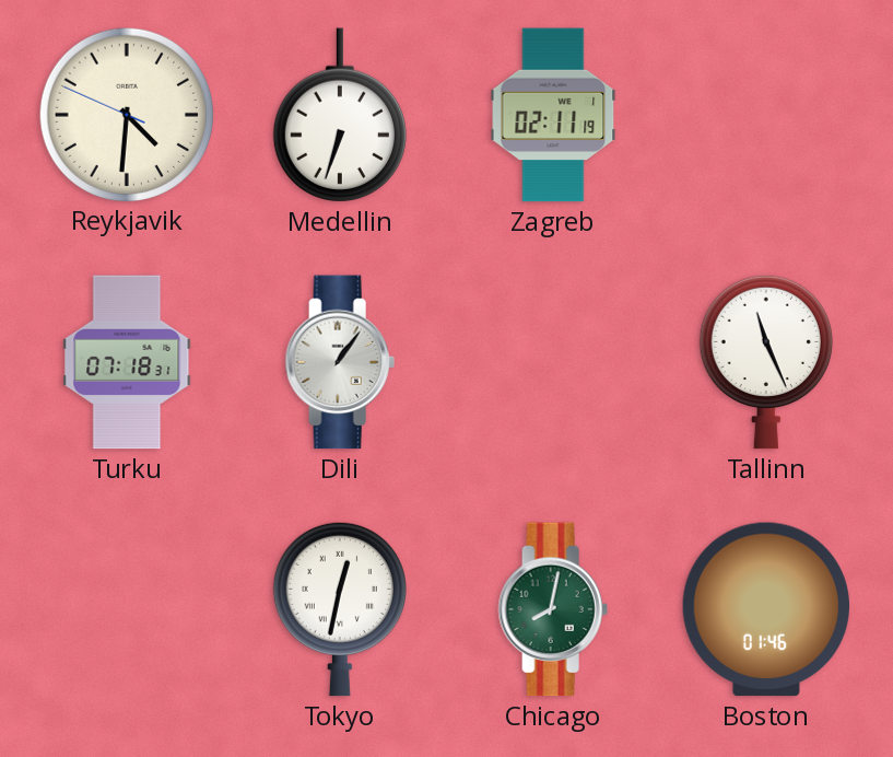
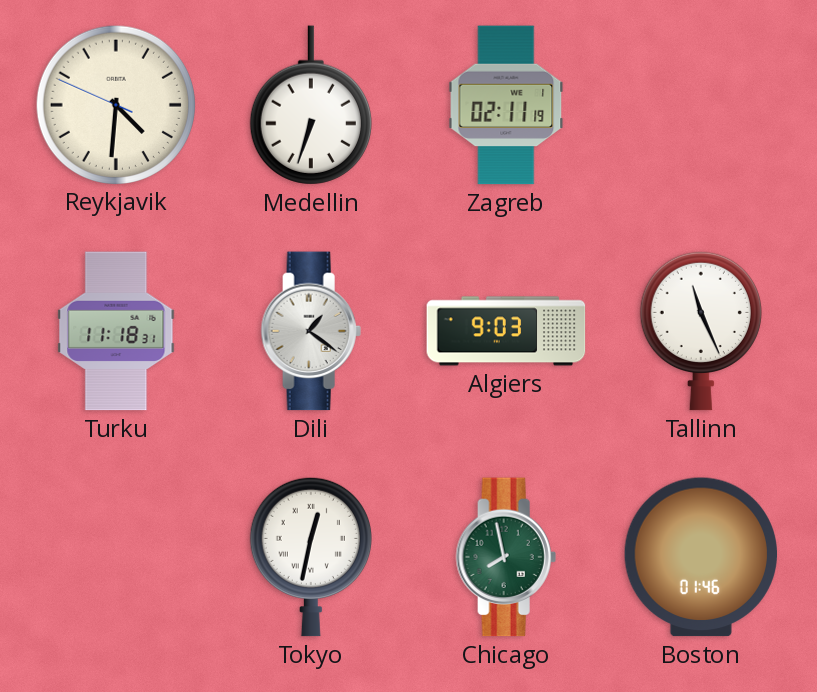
Turku: 07:18 -> 11:18
Dili: 1:06 -> 1:21
Algiers: none -> 9:03
Chicago: 8:02 -> 7:58
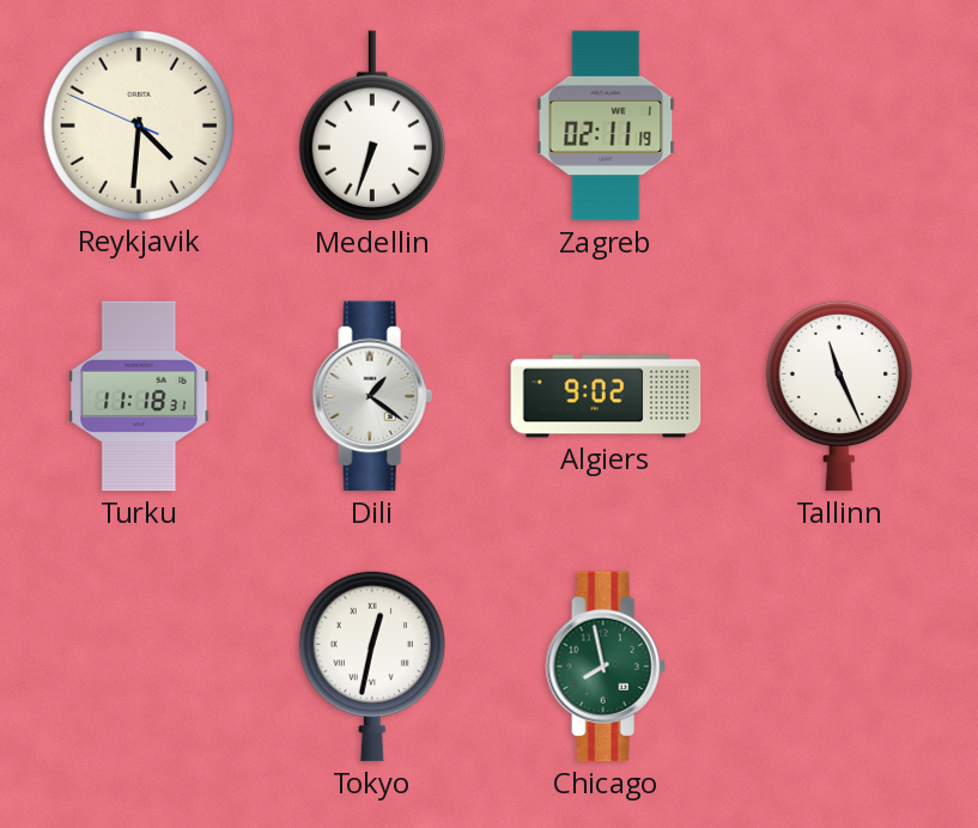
Algiers: 9:03 -> 9:02
Boston: 01:46 -> none
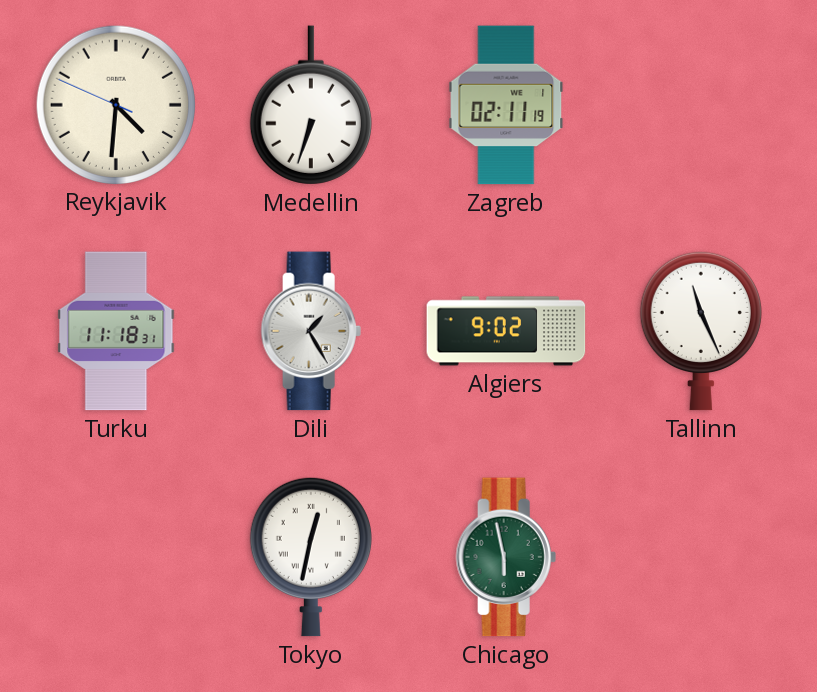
Dili: 1:21 -> 1:25
Chicago: 7:58 -> 5:58
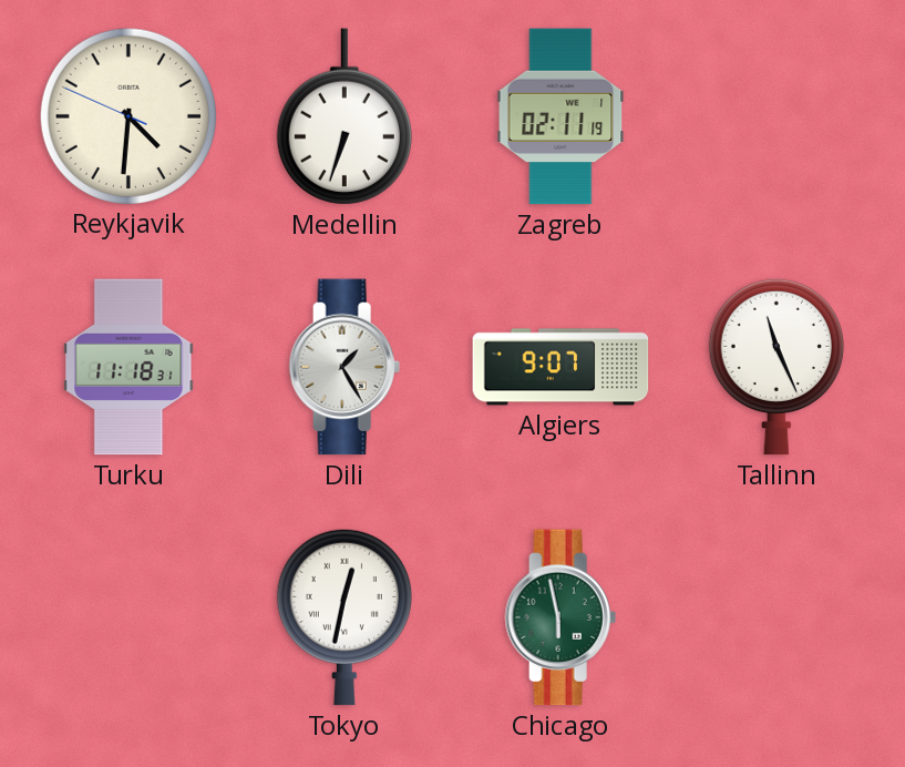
Algiers: 9:02 -> 9:07
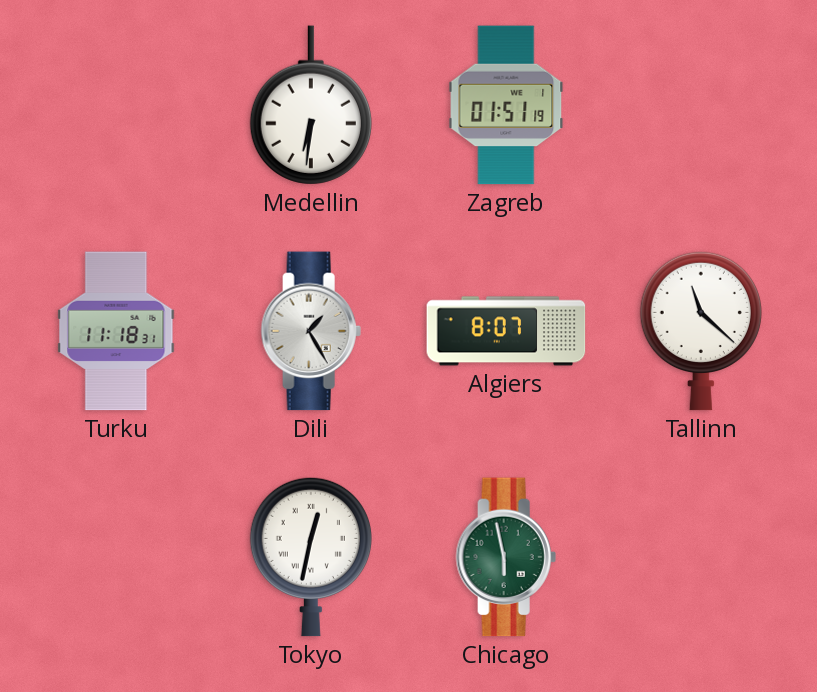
Reykjavik: 4:30 -> none
Medellin: 6:33 -> 6:31
Zagreb: 02:11 -> 01:51
Algiers: 9:07 -> 8:07
Tallinn: 11:26 -> 11:22
